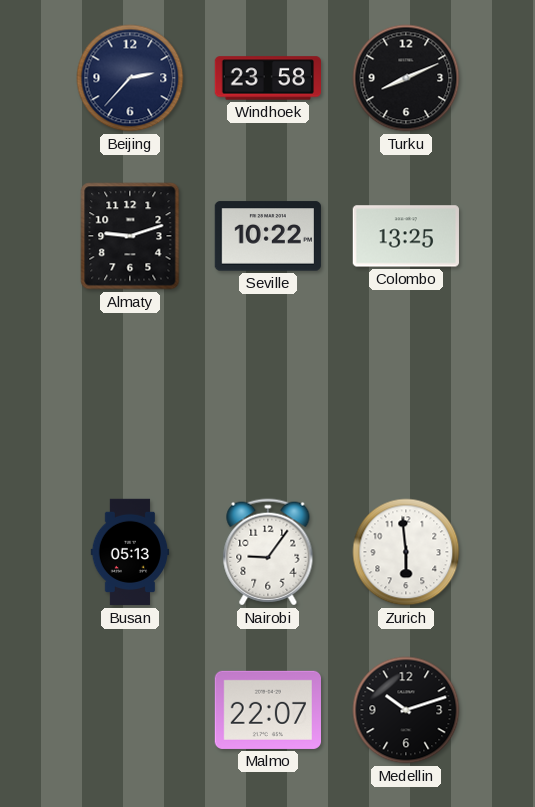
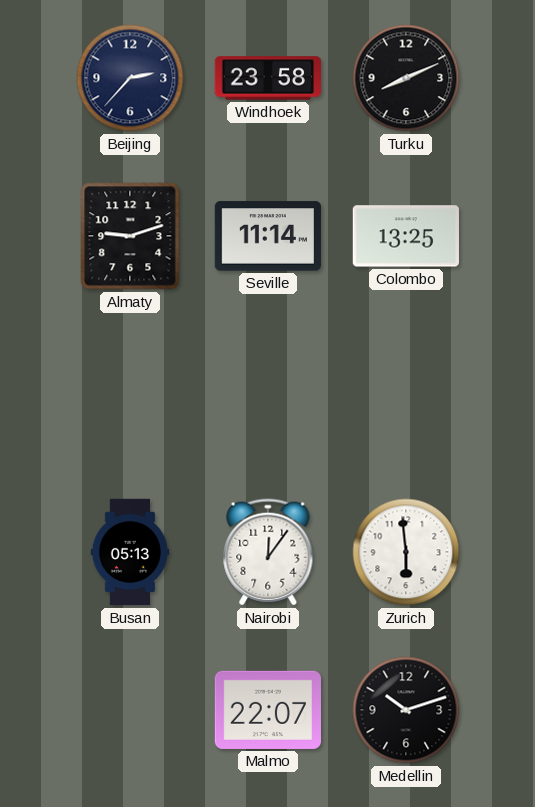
Seville: 10:22 -> 11:14
Nairobi: 9:06 -> 12:06
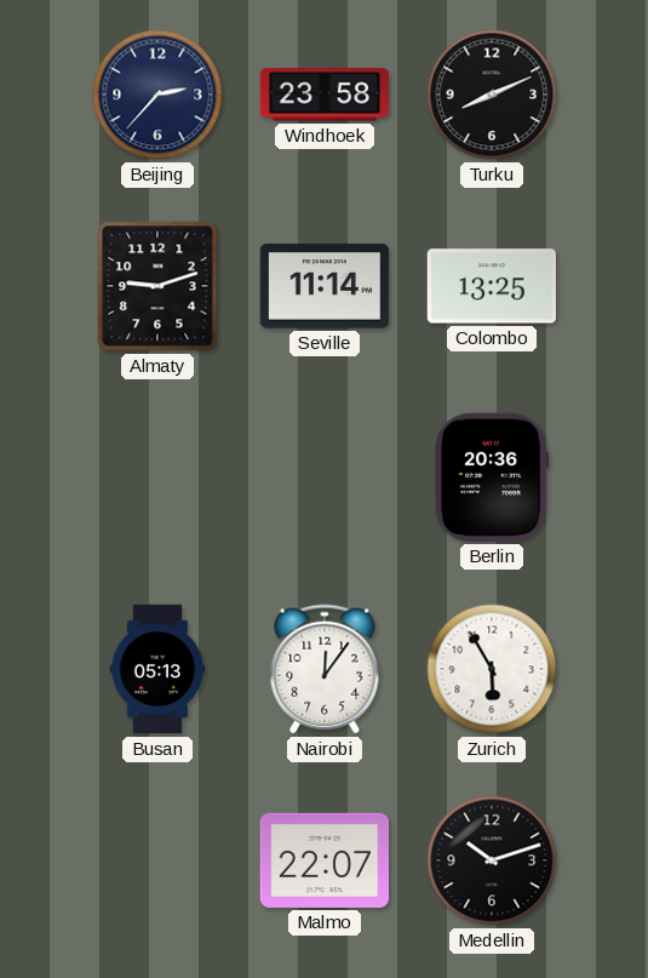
Berlin: none -> 20:36
Zurich: 5:59 -> 5:55
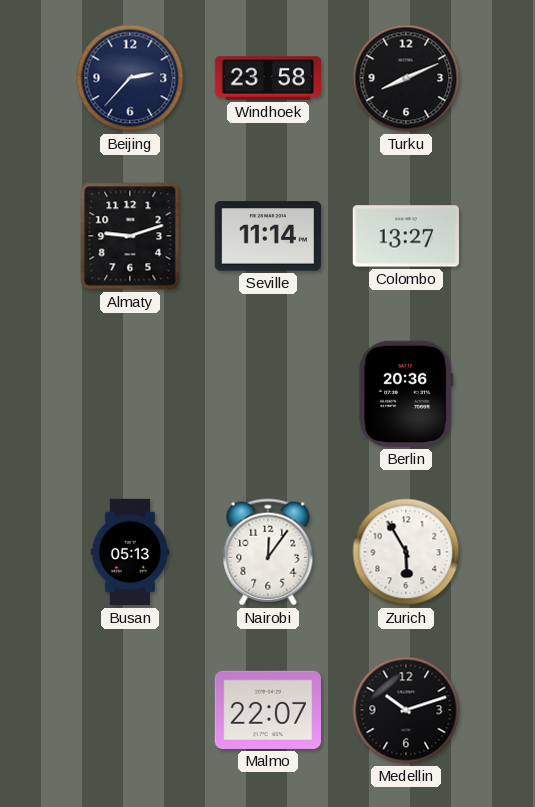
Colombo: 13:25 -> 13:27
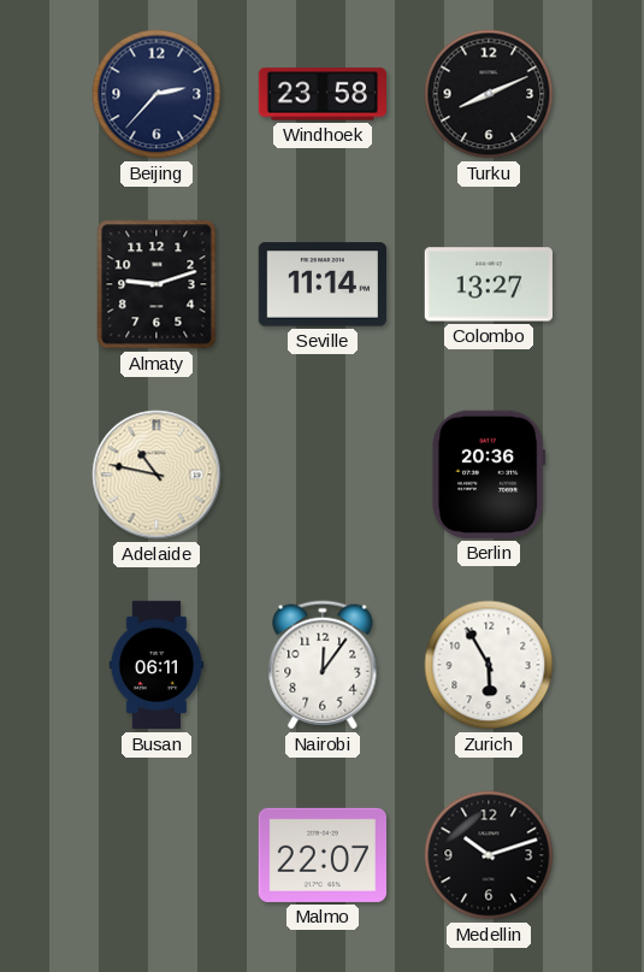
Adelaide: none -> 10:47
Busan: 05:13 -> 06:11
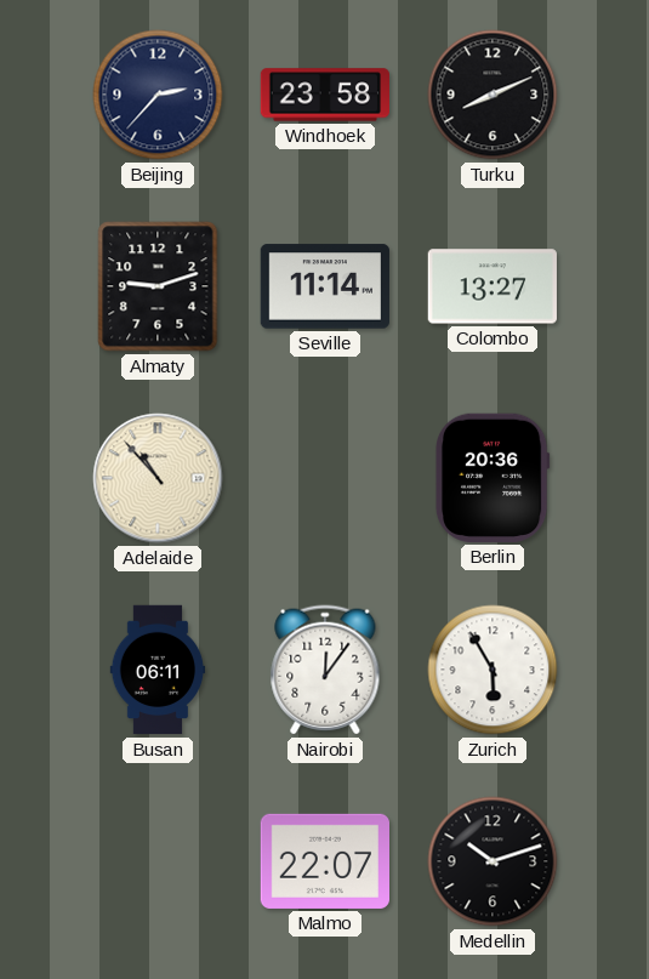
Adelaide: 10:47 -> 10:53
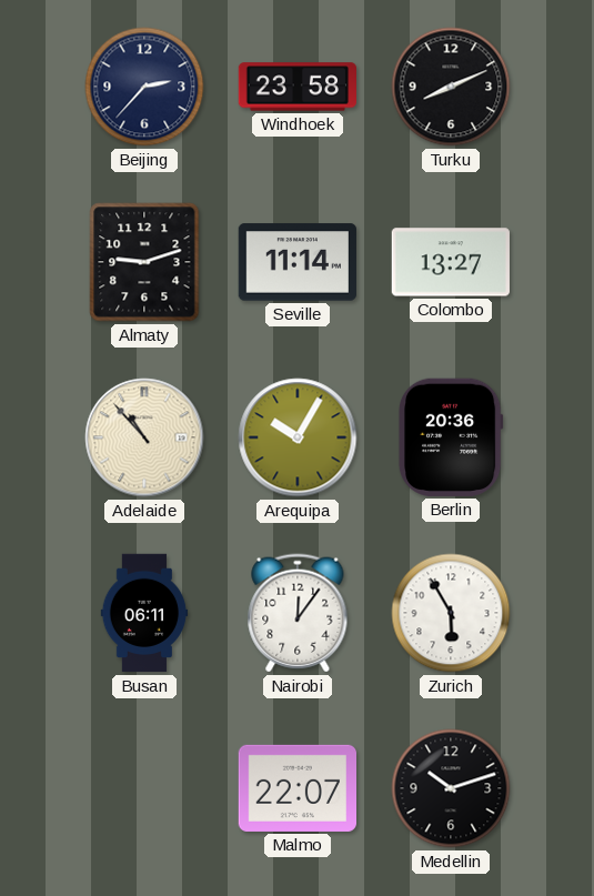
Arequipa: none -> 10:05
